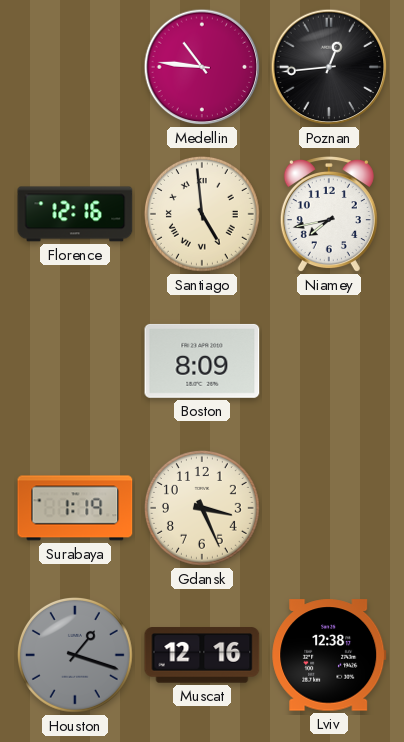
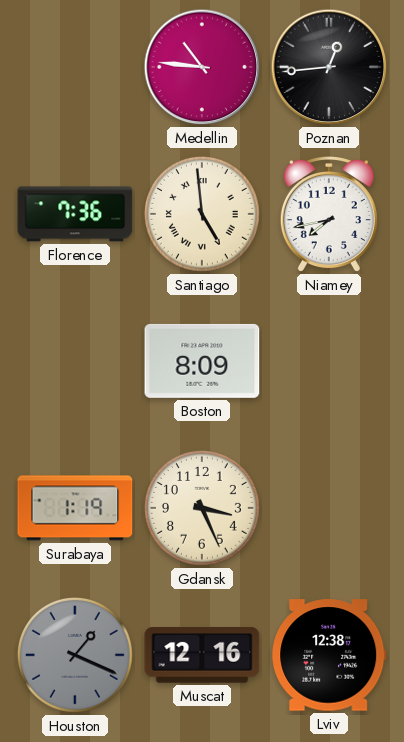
Florence: 12:16 -> 7:36
Houston: 1:18 -> 1:19
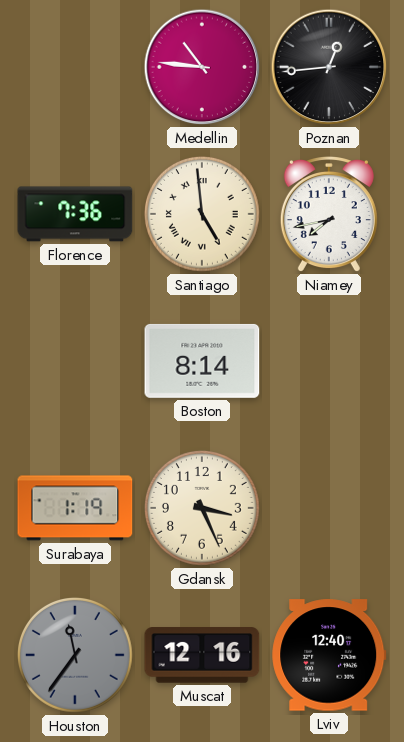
Boston: 8:09 -> 8:14
Houston: 1:19 -> 11:36
Lviv: 12:38 -> 12:40
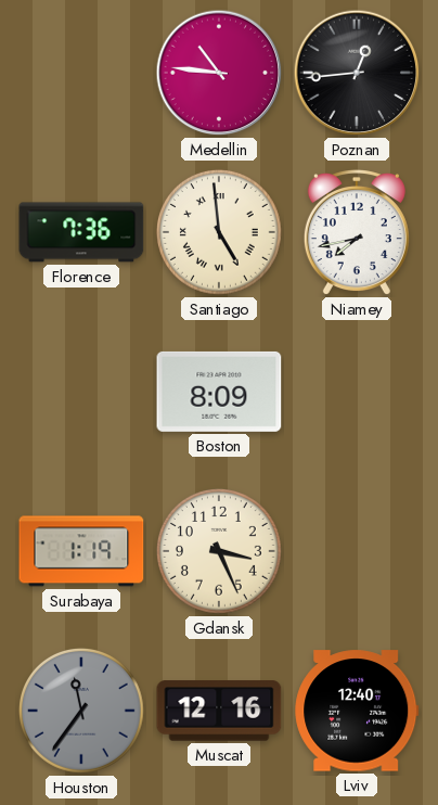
Boston: 8:14 -> 8:09
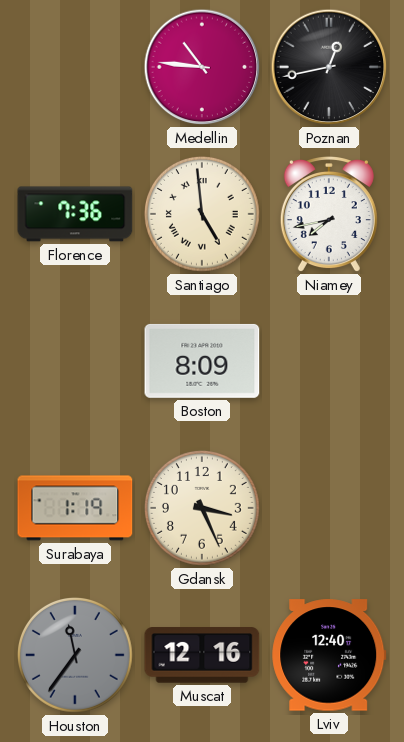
Poznan: 12:44 -> 12:43
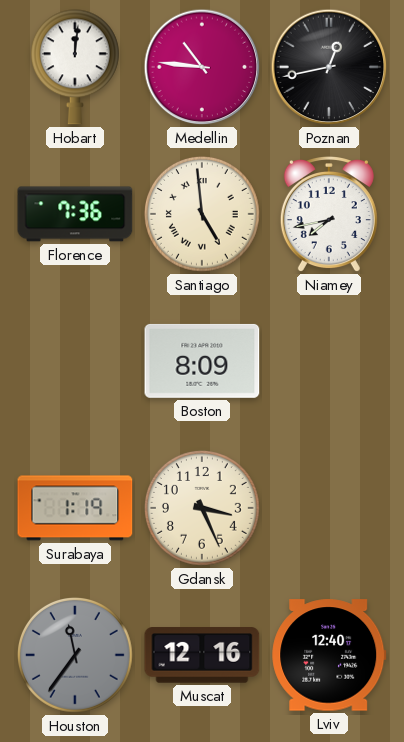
Hobart: none -> 12:01
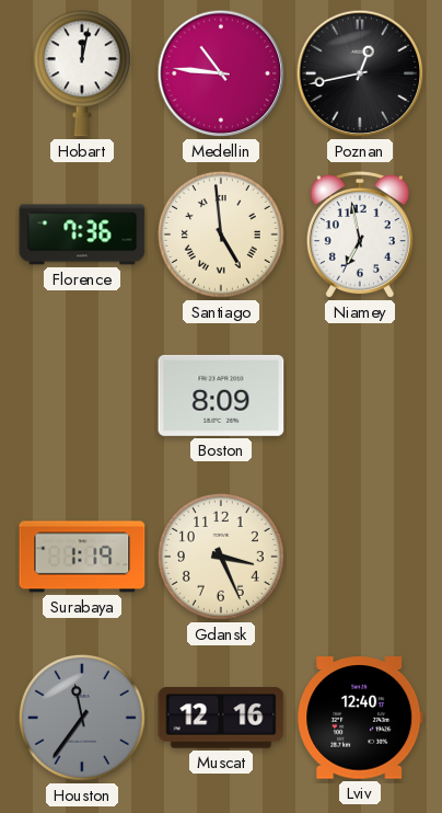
Hobart: 12:01 -> 12:02
Niamey: 7:43 -> 6:58
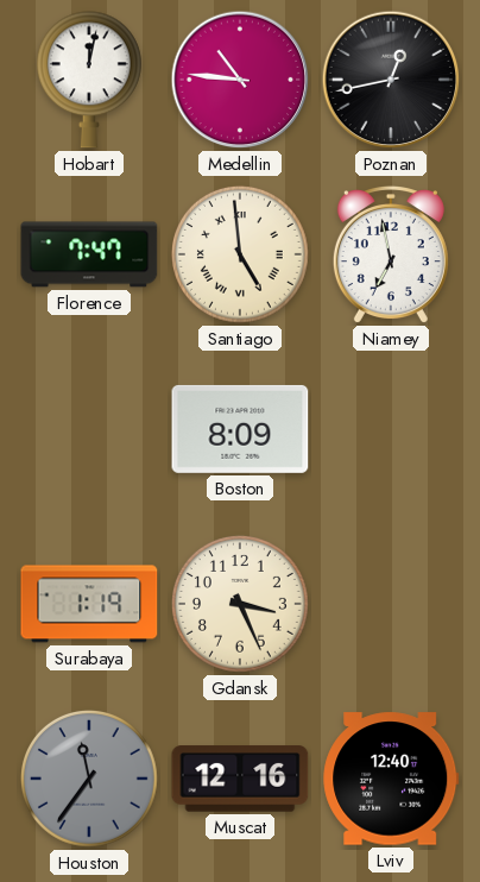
Florence: 7:36 -> 7:47
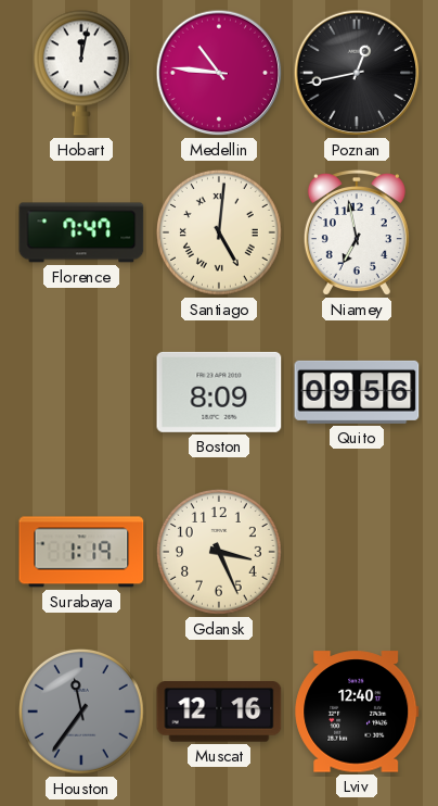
Santiago: 4:59 -> 5:01
Quito: none -> 09:56
